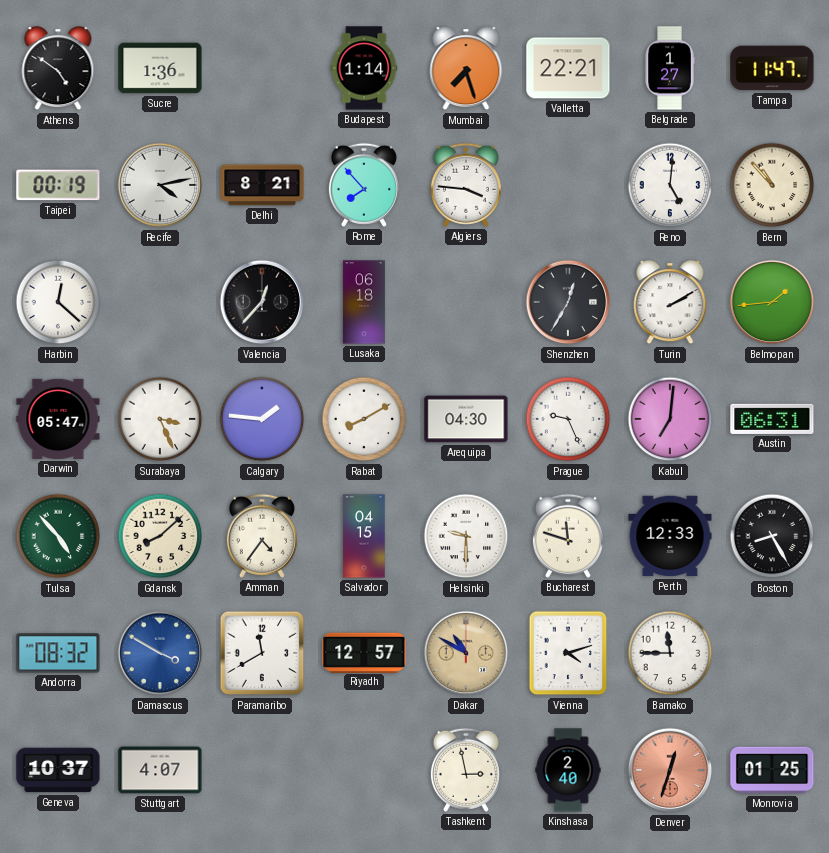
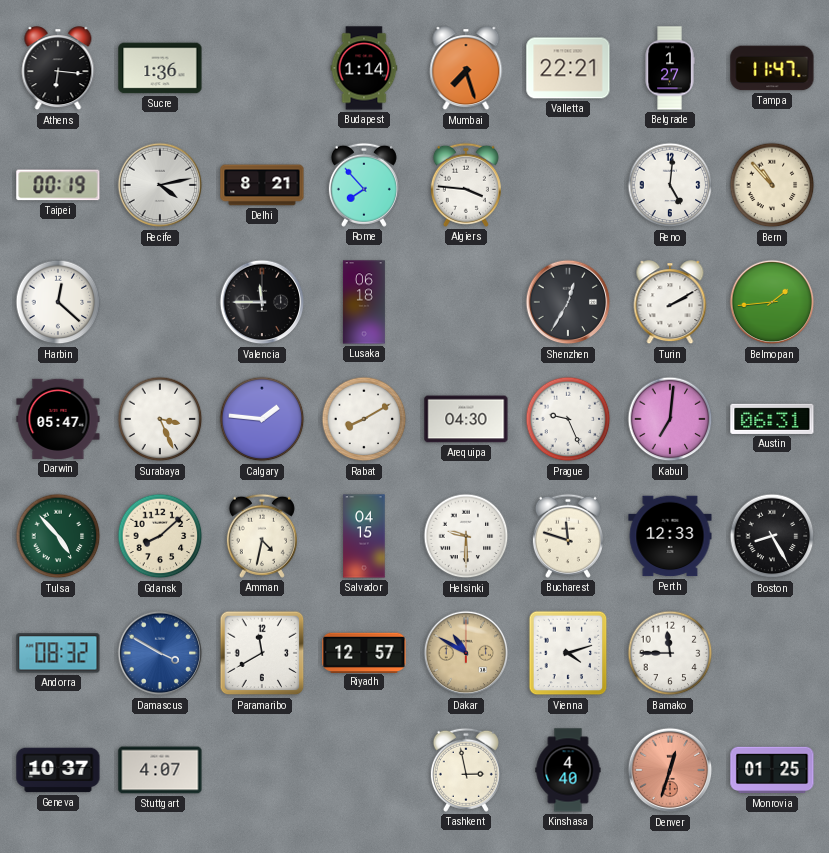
Athens: 4:51 -> 6:16
Valencia: 12:37 -> 11:45
Amman: 4:36 -> 4:32
Kinshasa: 2:40 -> 4:40
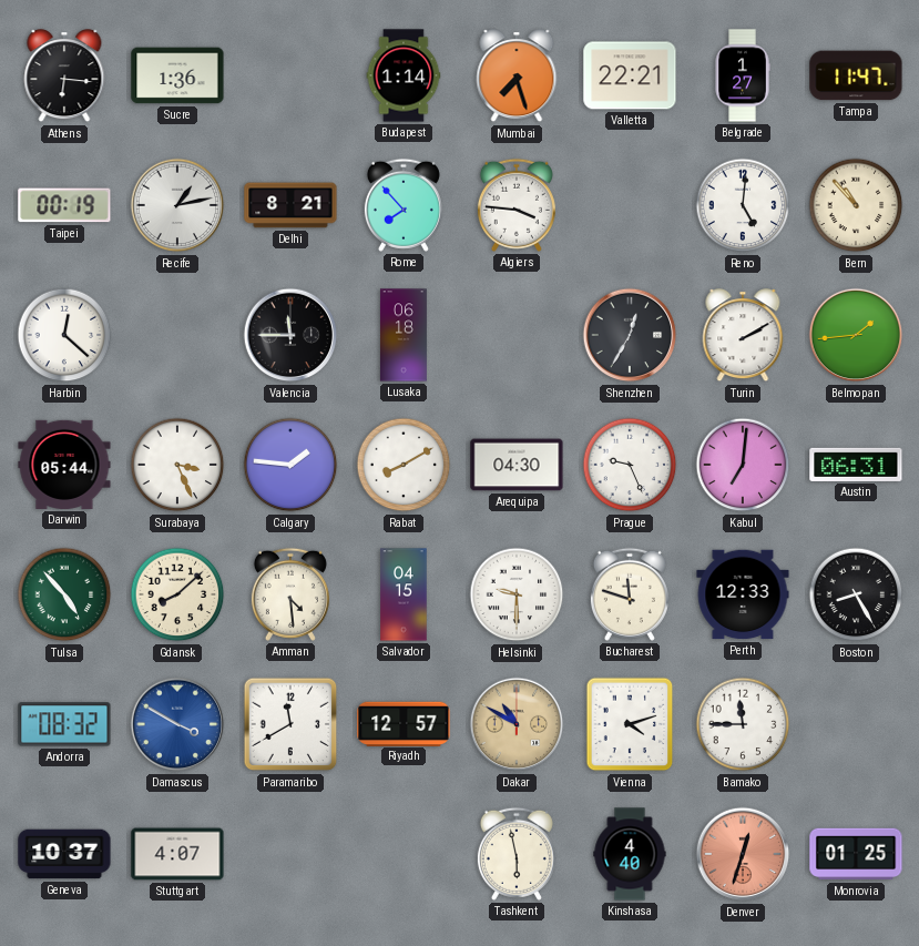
Recife: 4:13 -> 1:13
Darwin: 05:47 -> 05:44
Amman: 4:32 -> 4:29
Tashkent: 2:58 -> 5:58
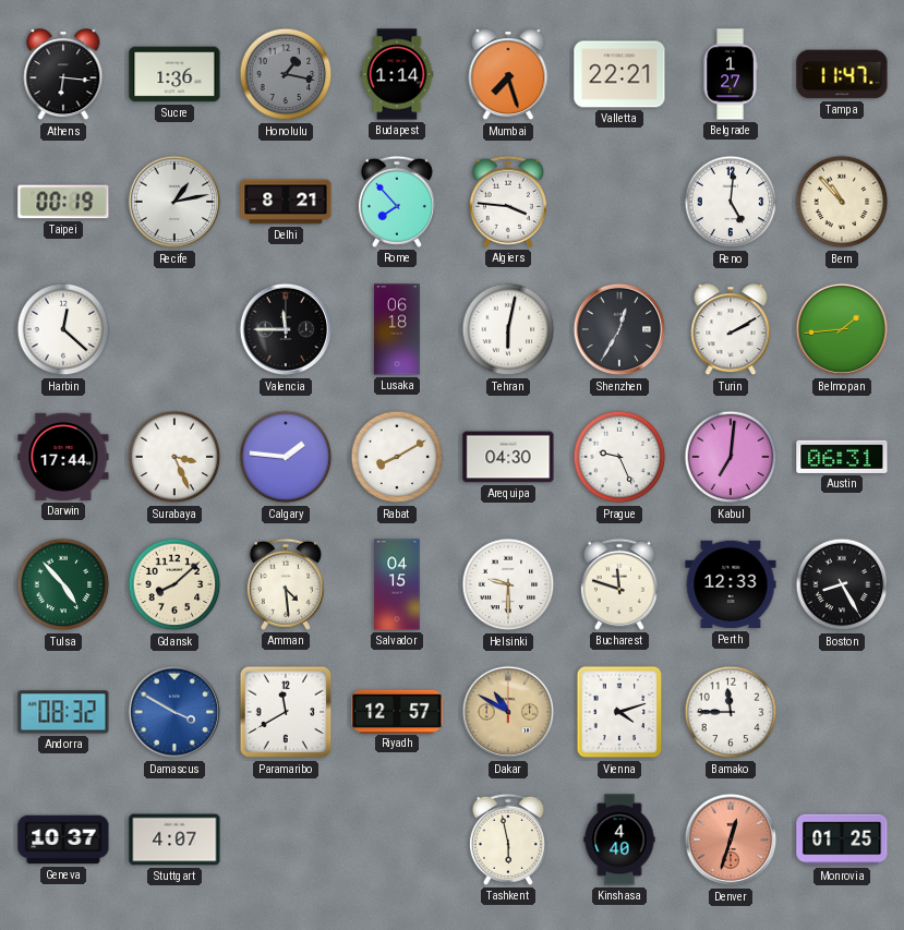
Honolulu: none -> 1:17
Tehran: none -> 6:02
Darwin: 05:44 -> 17:44
